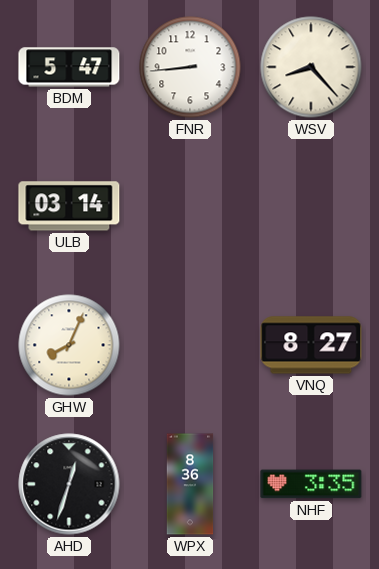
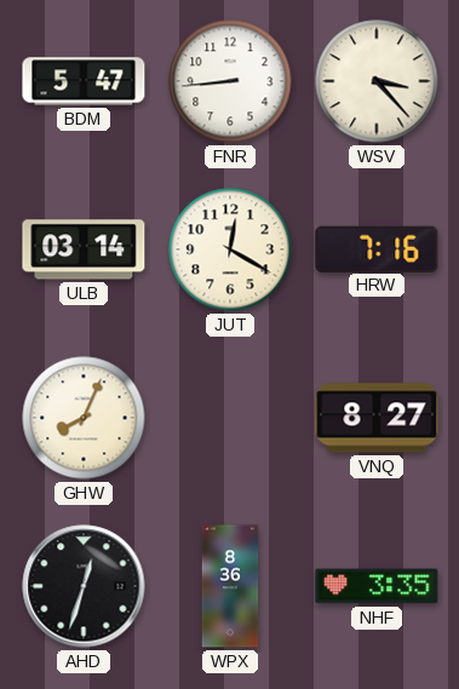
WSV: 8:23 -> 3:23
JUT: none -> 12:20
HRW: none -> 7:16
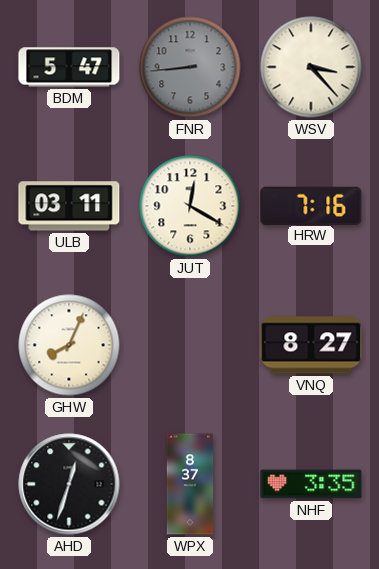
FNR dial: white -> grey
ULB: 03:14 -> 03:11
WPX: 8:36 -> 8:37
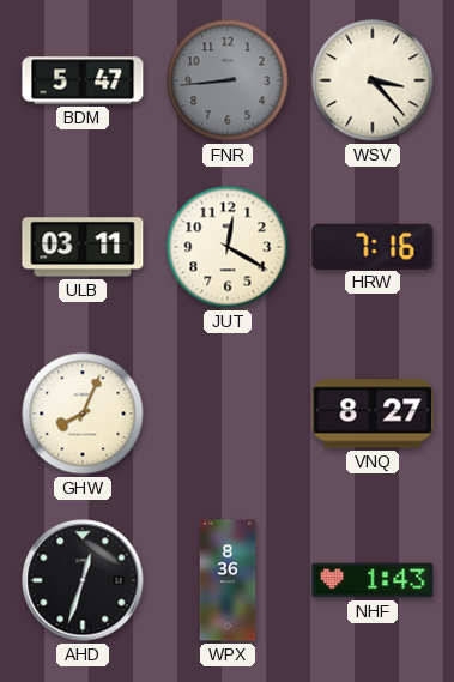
WPX: 8:37 -> 8:36
NHF: 3:35 -> 1:43
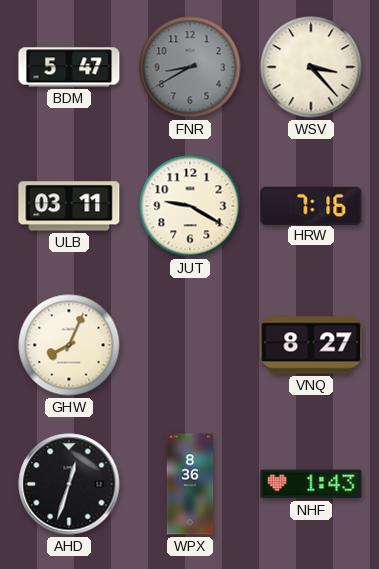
FNR: 8:44 -> 8:40
JUT: 12:20 -> 9:20
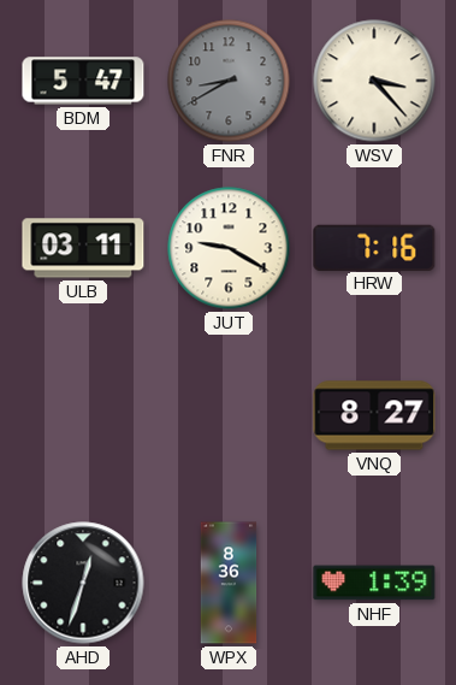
GHW: 8:04 -> none
NHF: 1:43 -> 1:39
